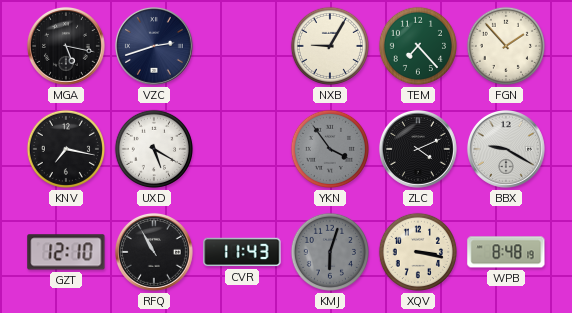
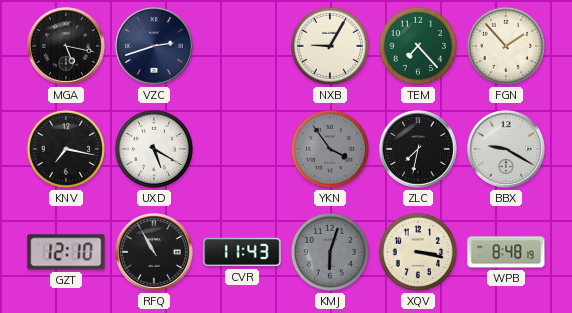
ZLC: 4:11 -> 7:32
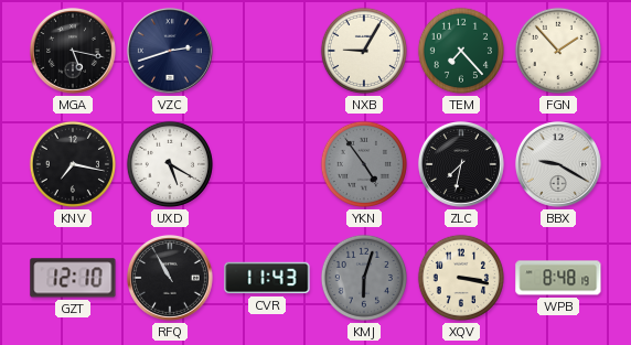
YKN: 3:54 -> 4:54
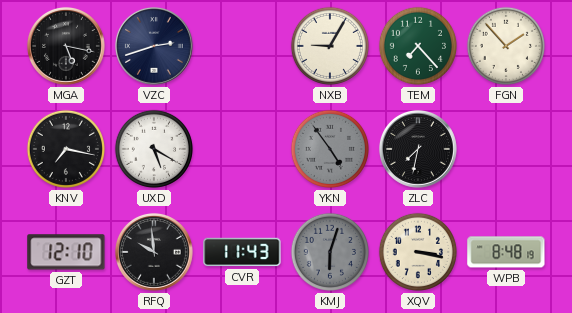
BBX: 9:20 -> none
RFQ: 10:55 -> 9:59
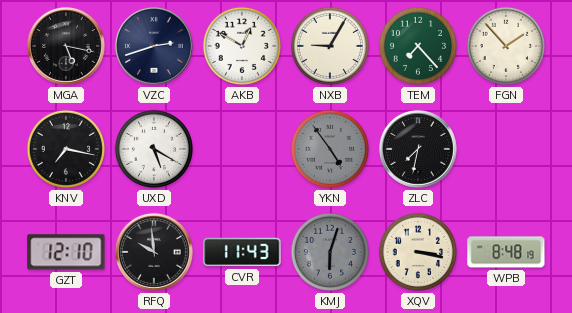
AKB: none -> 12:50
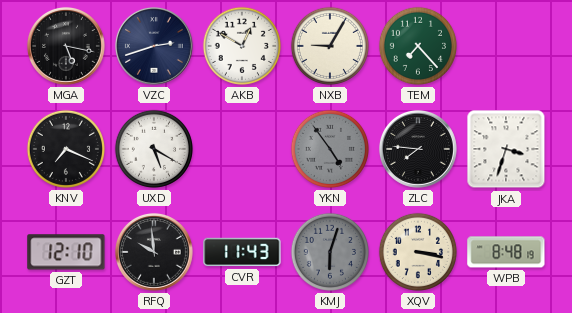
FGN: 1:53 -> none
KNV: 7:17 -> 7:19
ZLC: 7:32 -> 7:46
JKA: none -> 3:33
